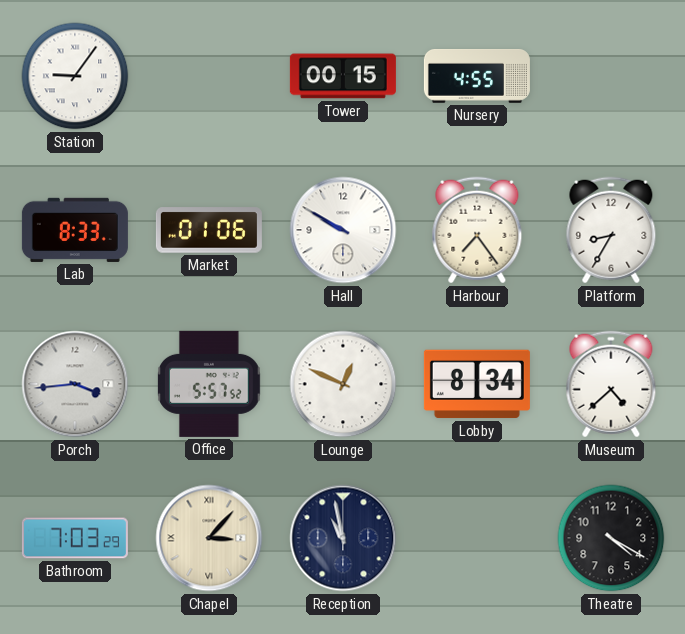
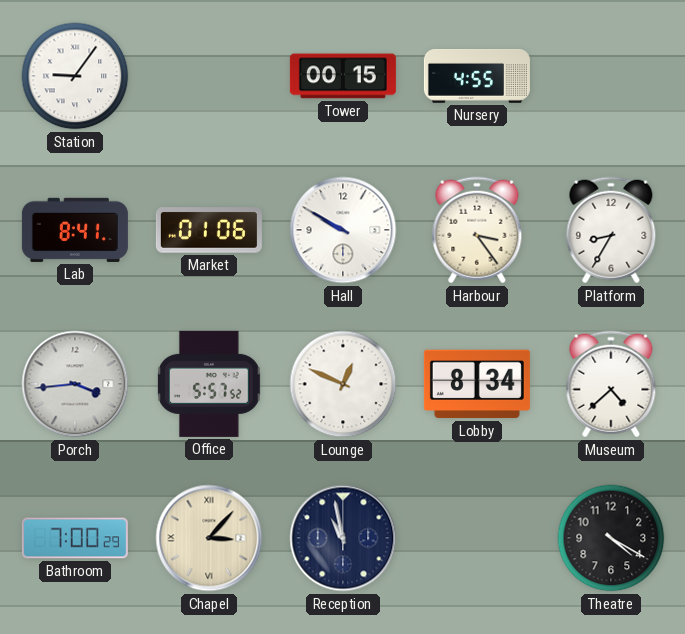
Lab: 8:33 -> 8:41
Harbour: 7:24 -> 3:24
Bathroom: 7:03 -> 7:00
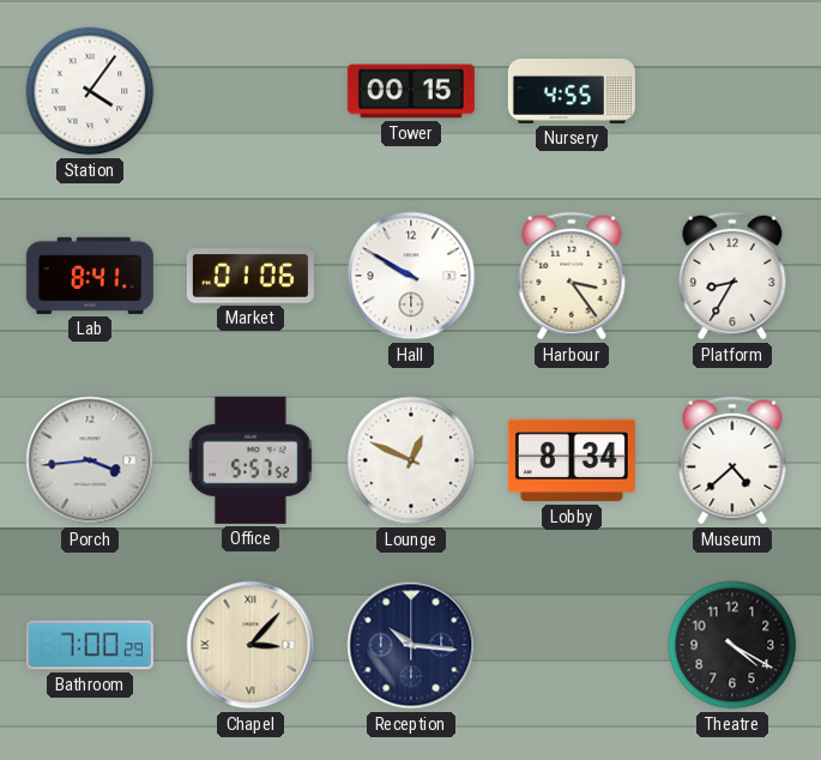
Station: 9:06 -> 4:06
Reception: 10:58 -> 10:16
